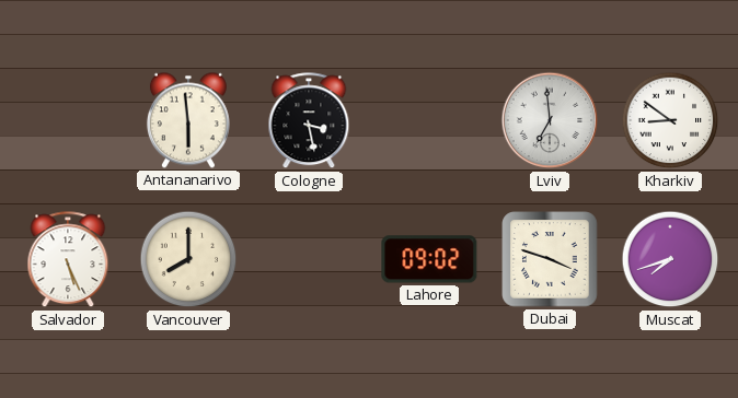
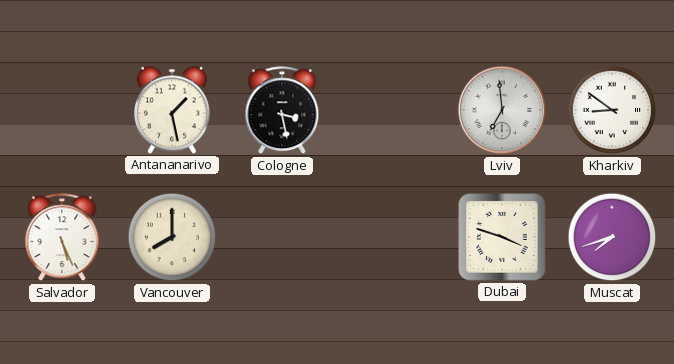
Antananarivo: 5:59 -> 1:28
Lahore: 09:02 -> none
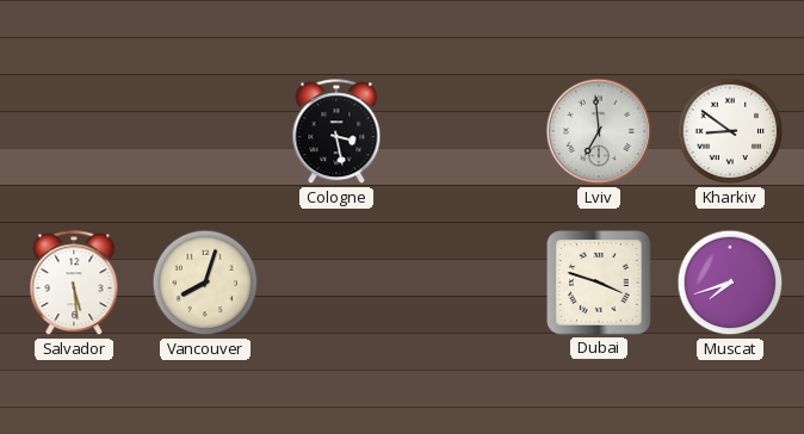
Antananarivo: 1:28 -> none
Salvador: 5:26 -> 5:29
Vancouver: 8:00 -> 8:03
